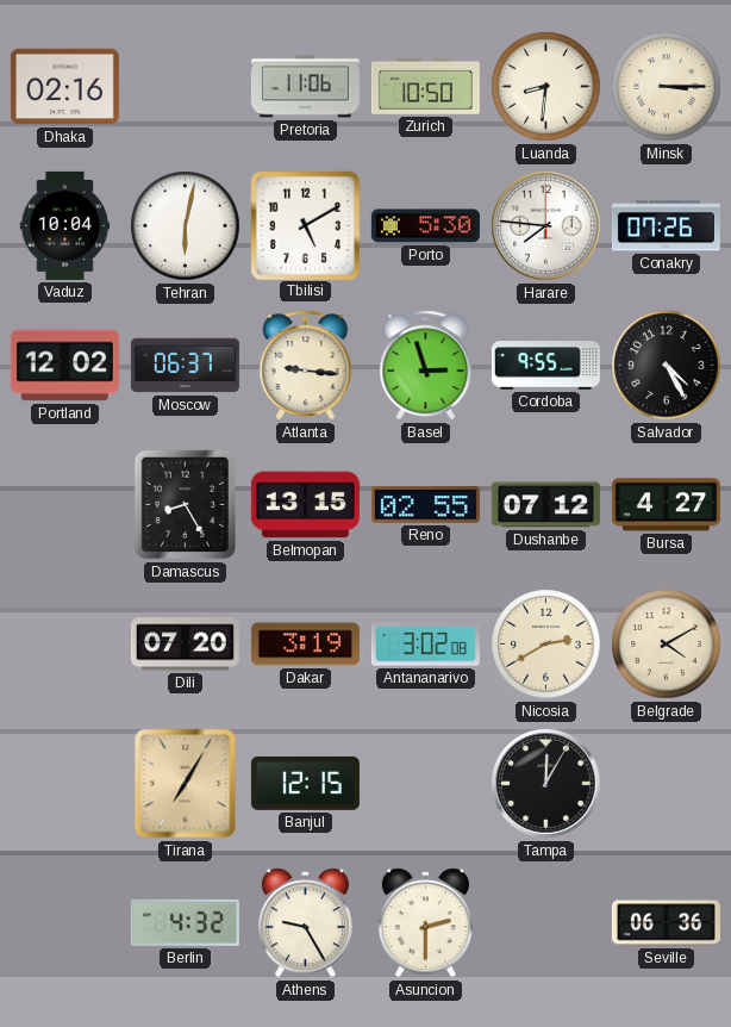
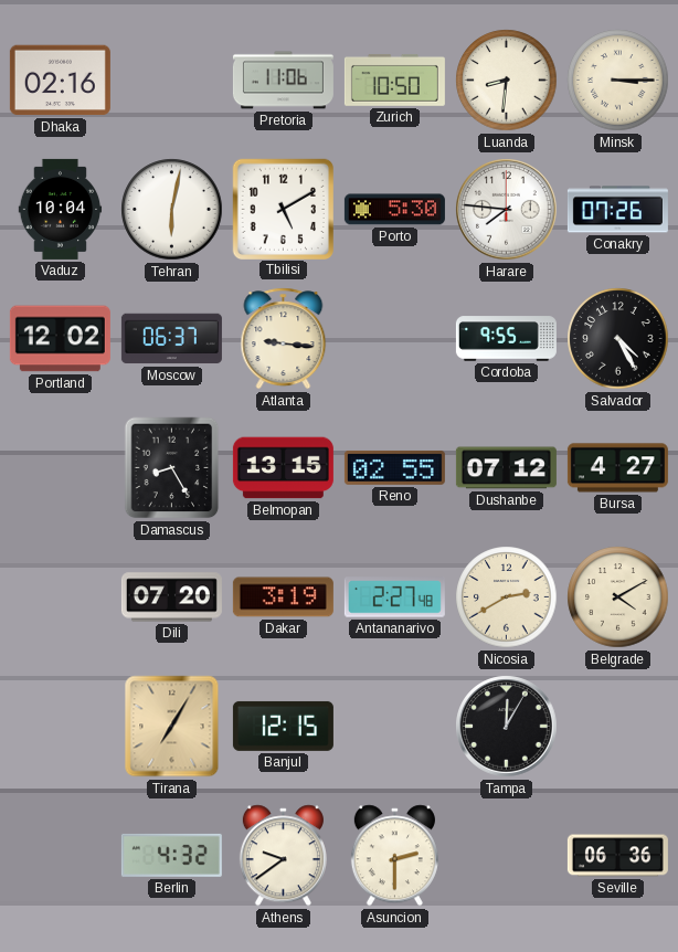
Basel: 2:57 -> none
Antananarivo: 3:02 -> 2:27
Athens: 9:25 -> 9:39
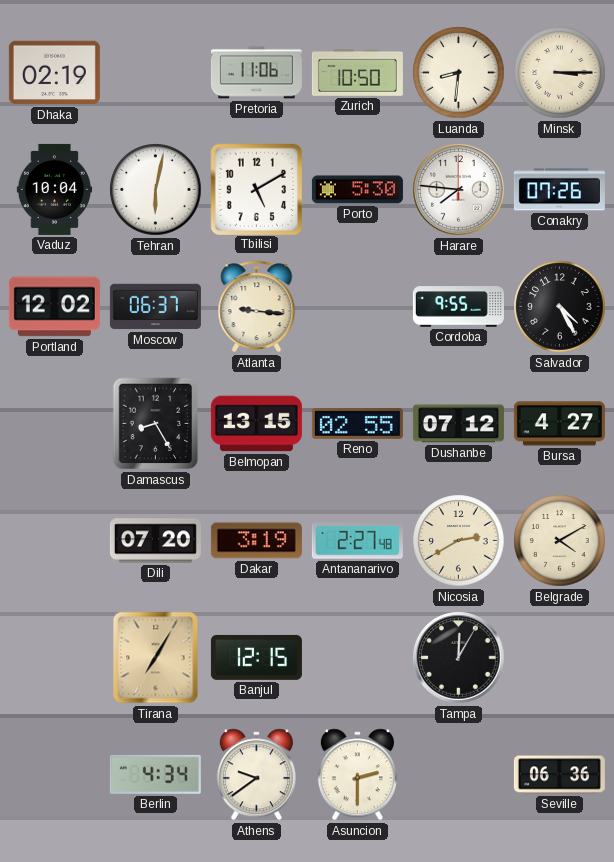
Dhaka: 02:16 -> 02:19
Berlin: 4:32 -> 4:34
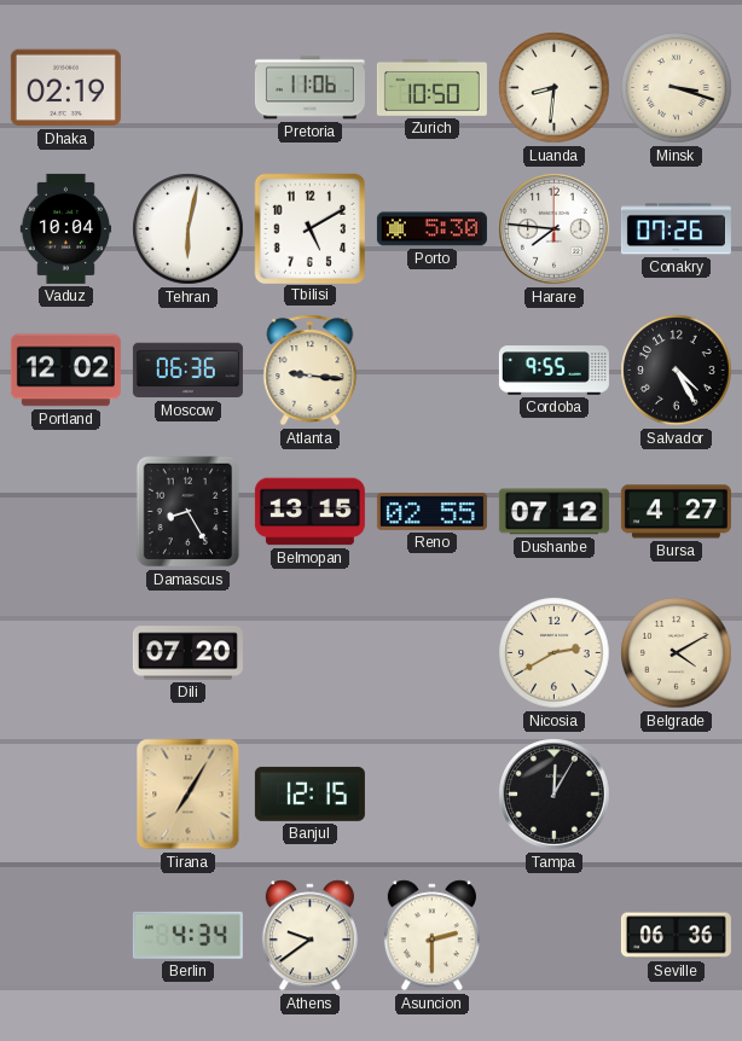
Minsk: 3:15 -> 3:18
Moscow: 06:37 -> 06:36
Dakar: 3:19 -> none
Antananarivo: 2:27 -> none
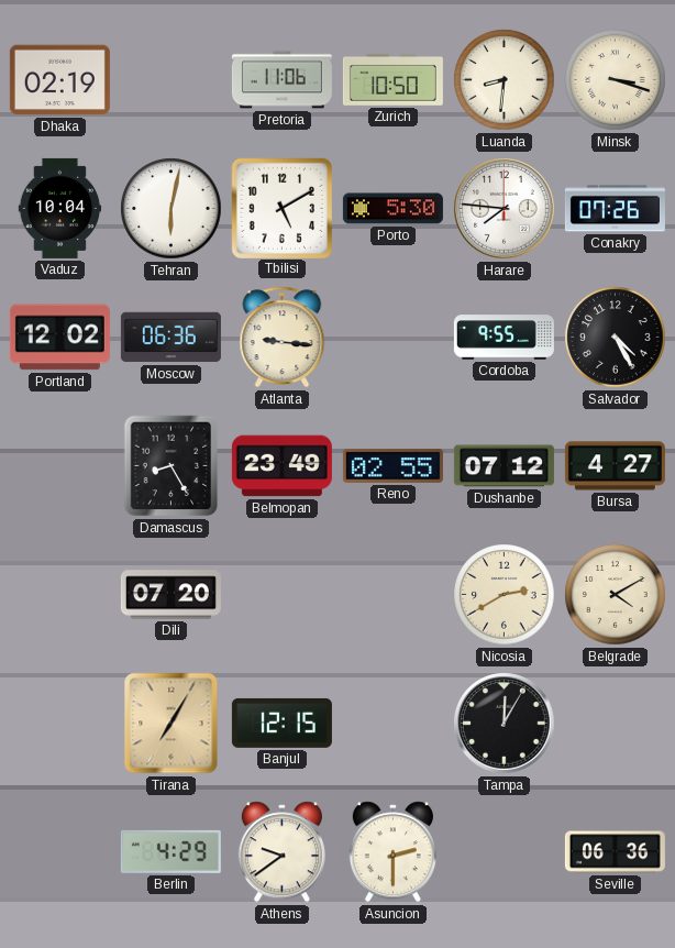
Belmopan: 13:15 -> 23:49
Berlin: 4:34 -> 4:29
